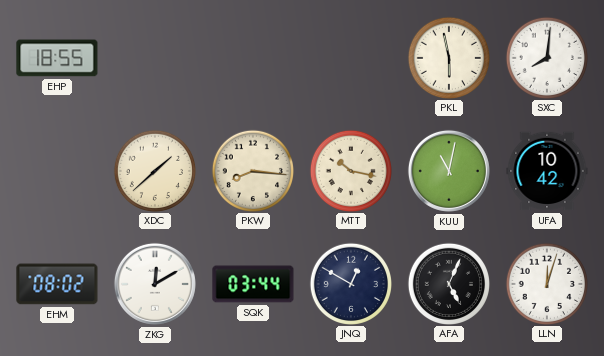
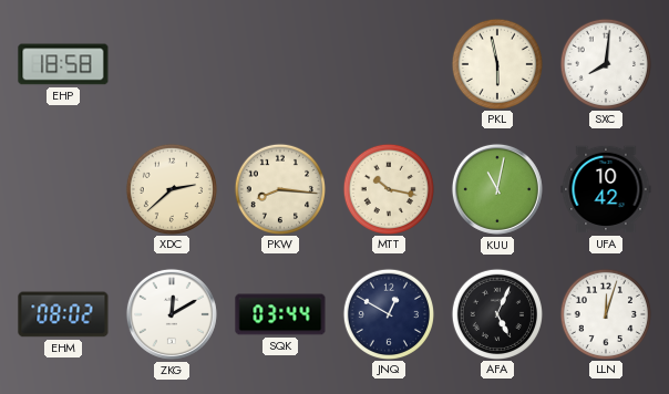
EHP: 18:55 -> 18:58
XDC: 1:38 -> 2:38
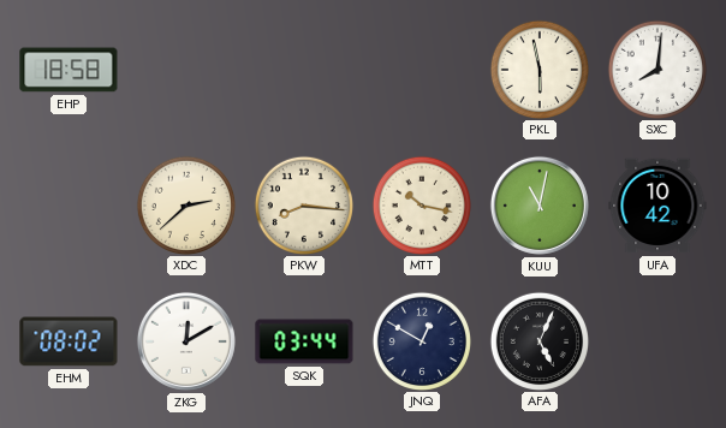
LLN: 12:03 -> none
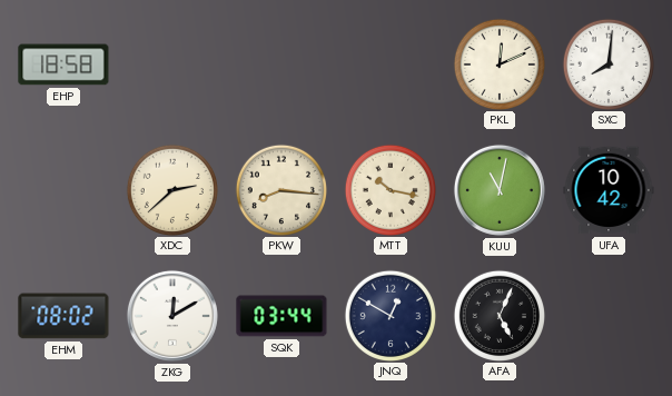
PKL: 5:58 -> 12:11
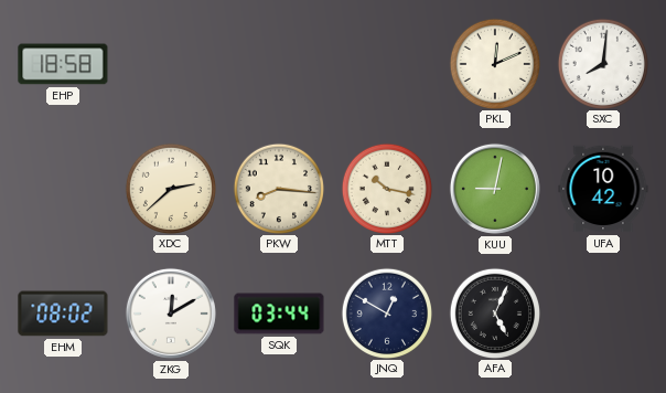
KUU: 11:02 -> 9:02
